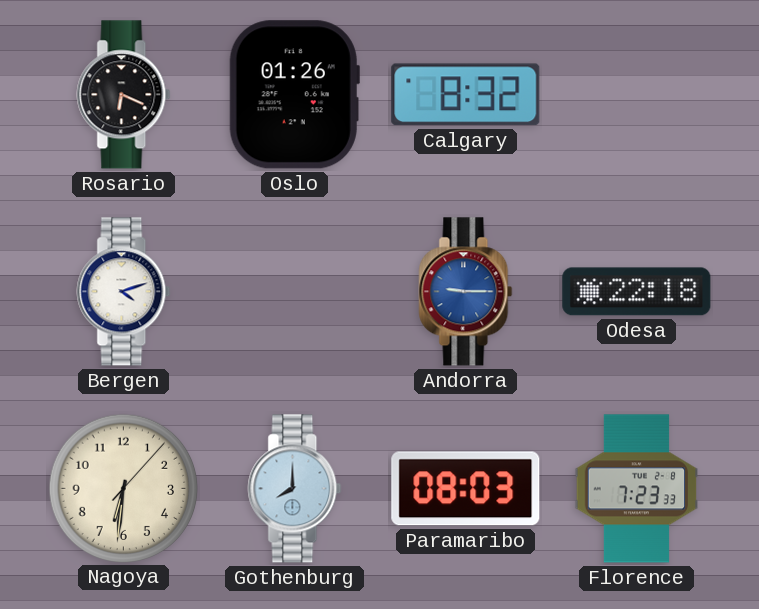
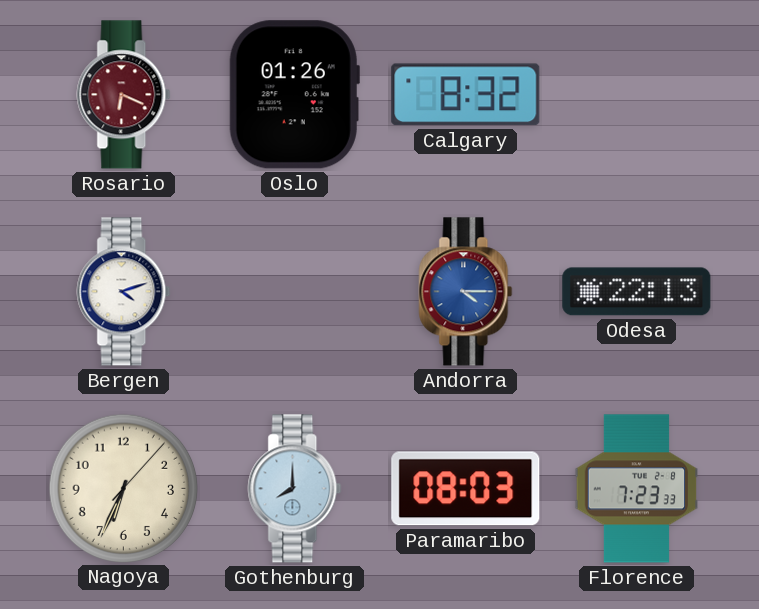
Rosario dial: black -> burgundy
Andorra: 9:15 -> 4:15
Odesa: 22:18 -> 22:13
Nagoya: 6:31 -> 6:34
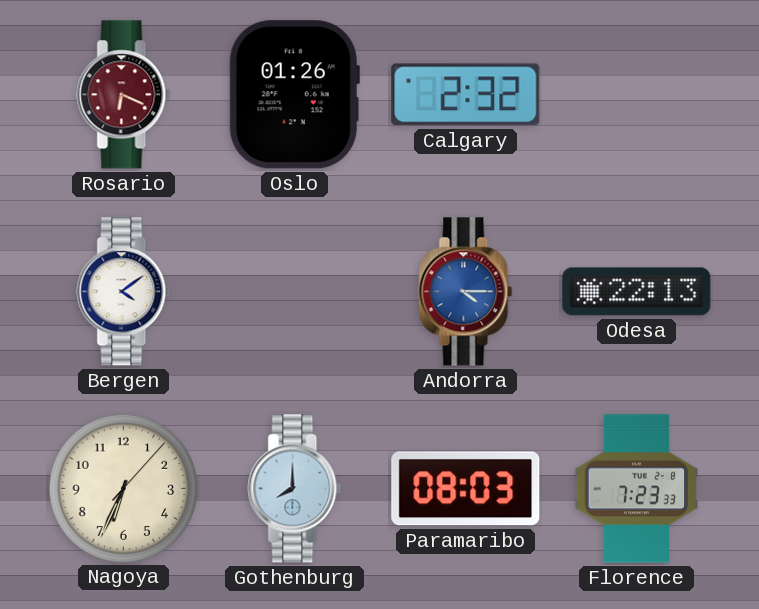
Calgary: 8:32 -> 2:32
Bergen: 4:12 -> 4:09
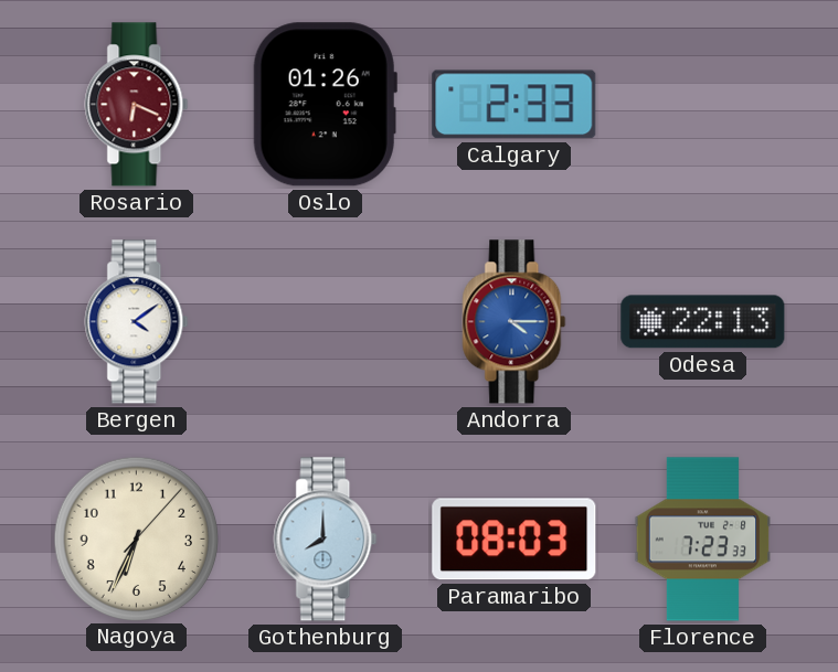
Calgary: 2:32 -> 2:33
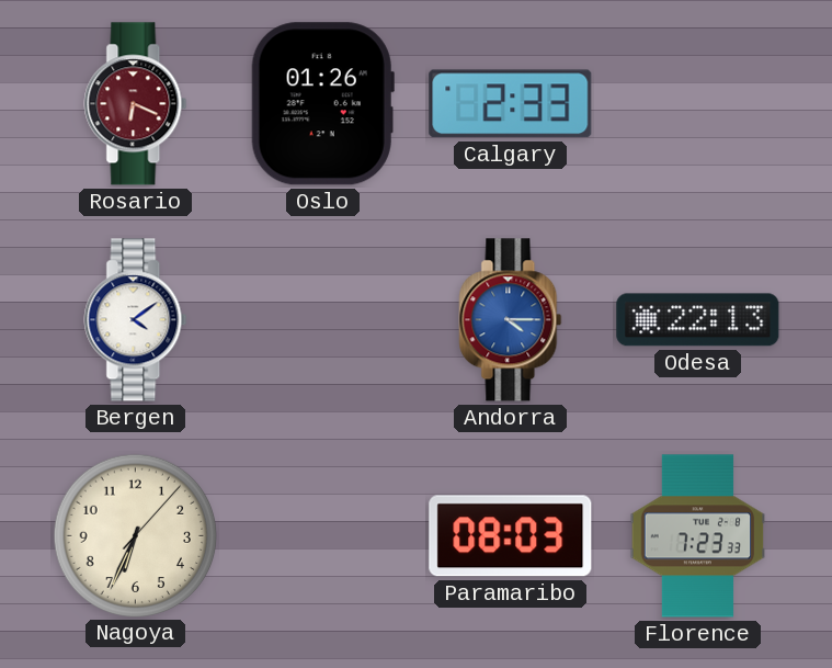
Gothenburg: 8:00 -> none
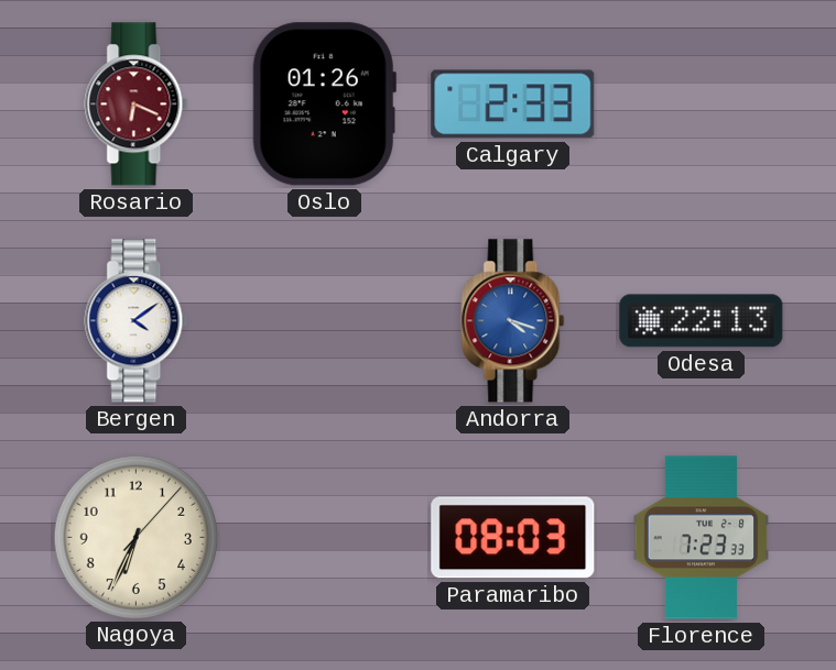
Andorra: 4:15 -> 4:18
